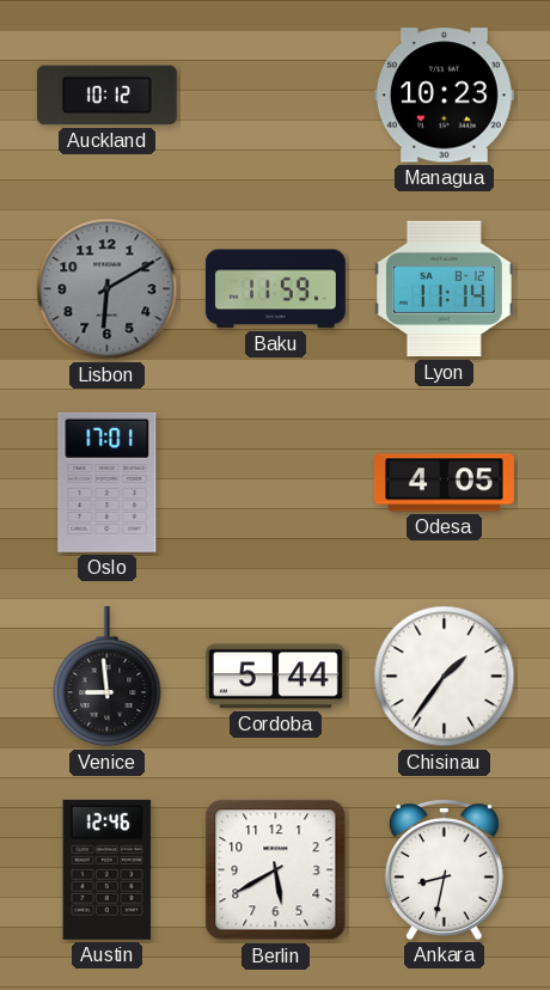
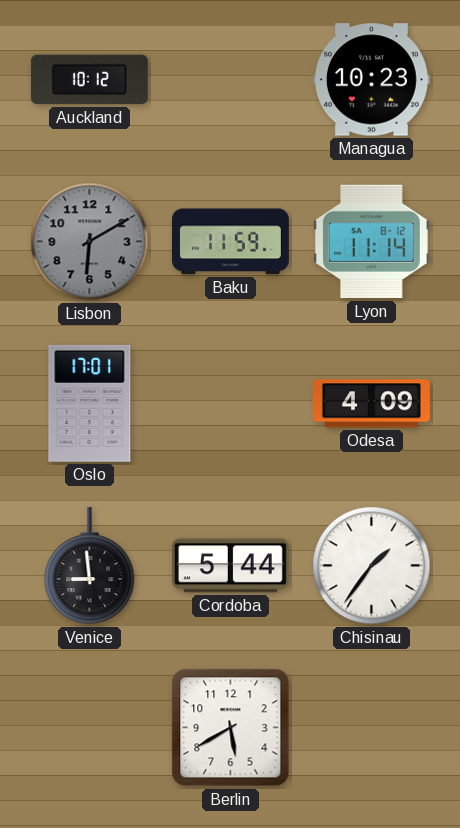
Odesa: 4:05 -> 4:09
Austin: 12:46 -> none
Ankara: 8:32 -> none
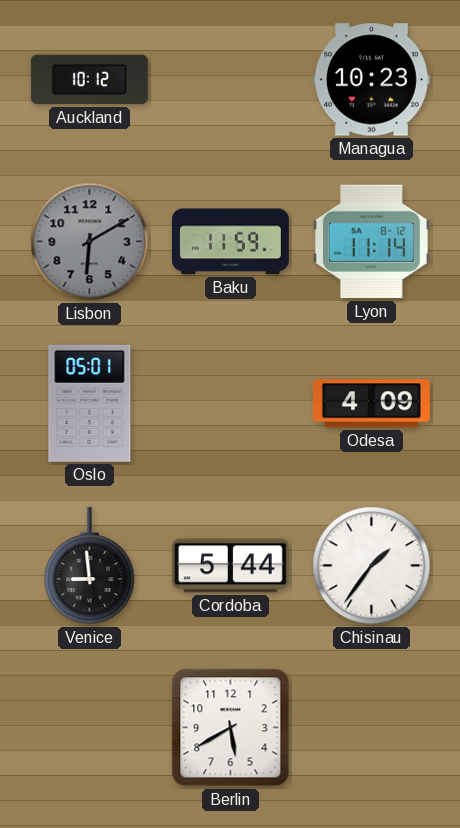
Oslo: 17:01 -> 05:01
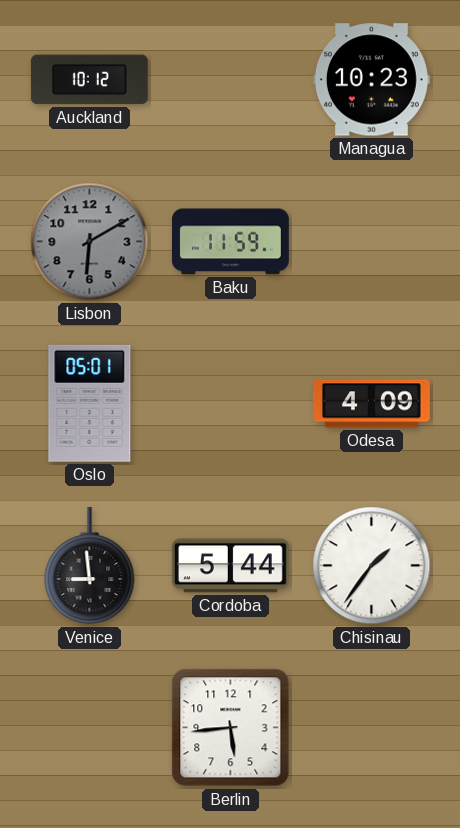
Lyon: 11:14 -> none
Berlin: 5:40 -> 5:44
